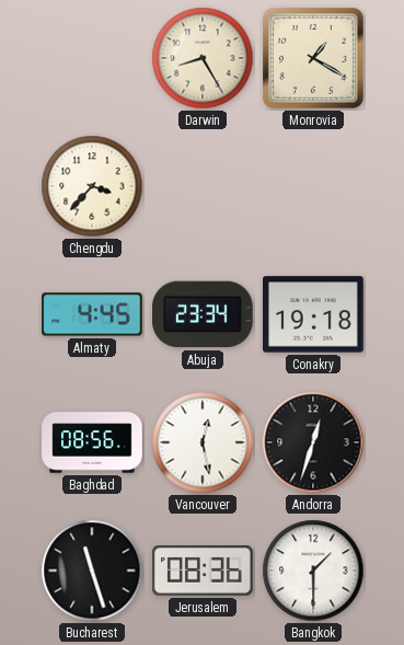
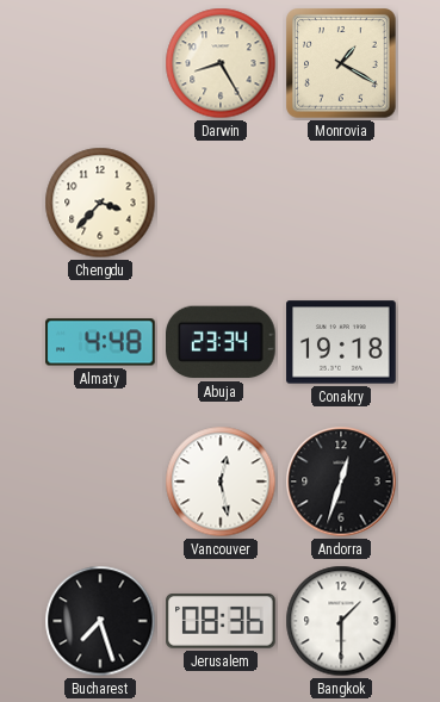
Almaty: 4:45 -> 4:48
Baghdad: 08:56 -> none
Bucharest: 11:27 -> 7:27
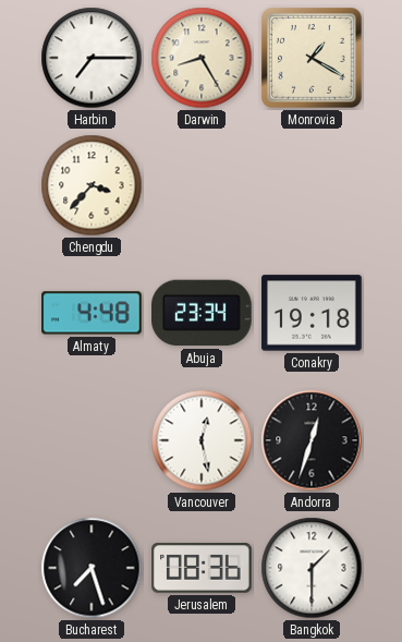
Harbin: none -> 7:15
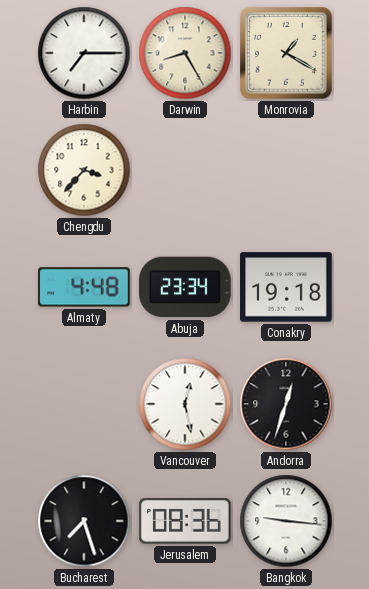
Bangkok: 1:30 -> 9:16
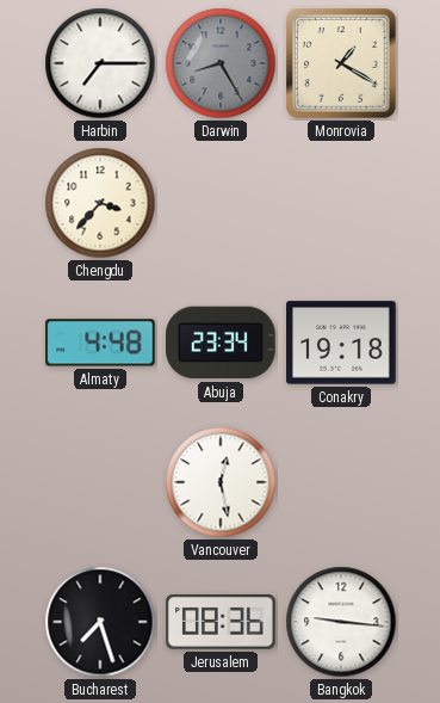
Darwin dial: cream -> grey
Andorra: 12:33 -> none
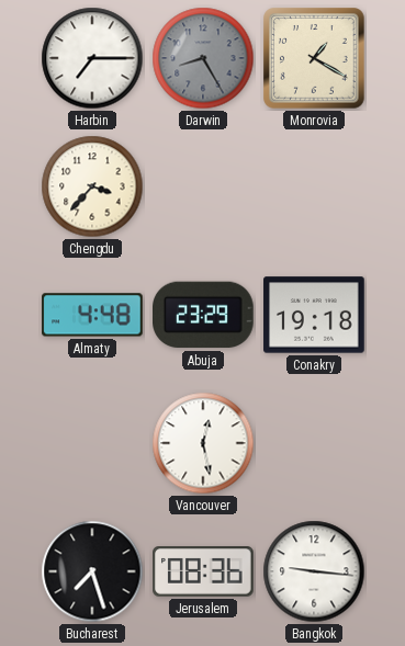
Abuja: 23:34 -> 23:29
